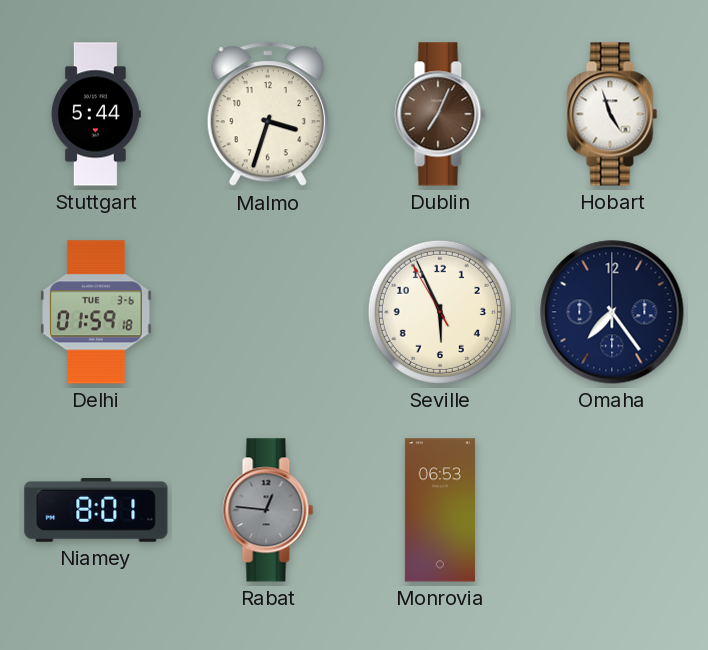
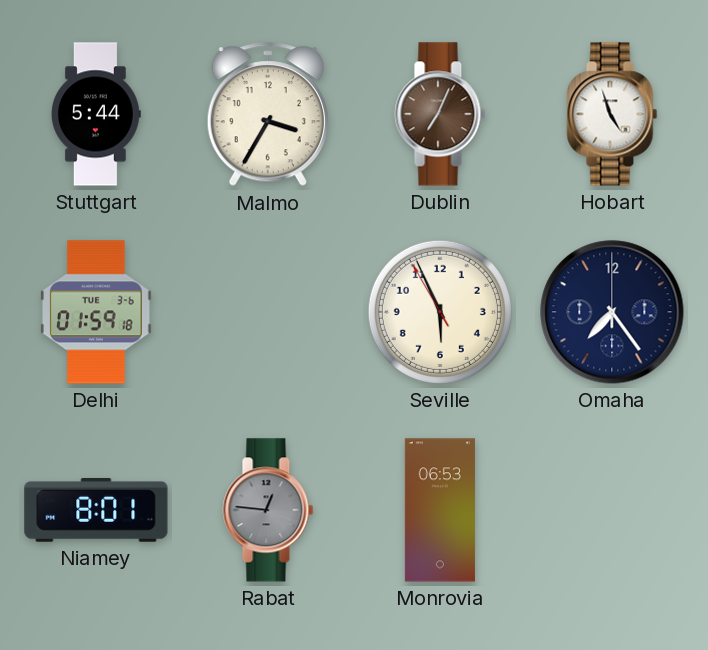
Malmo: 3:33 -> 3:35
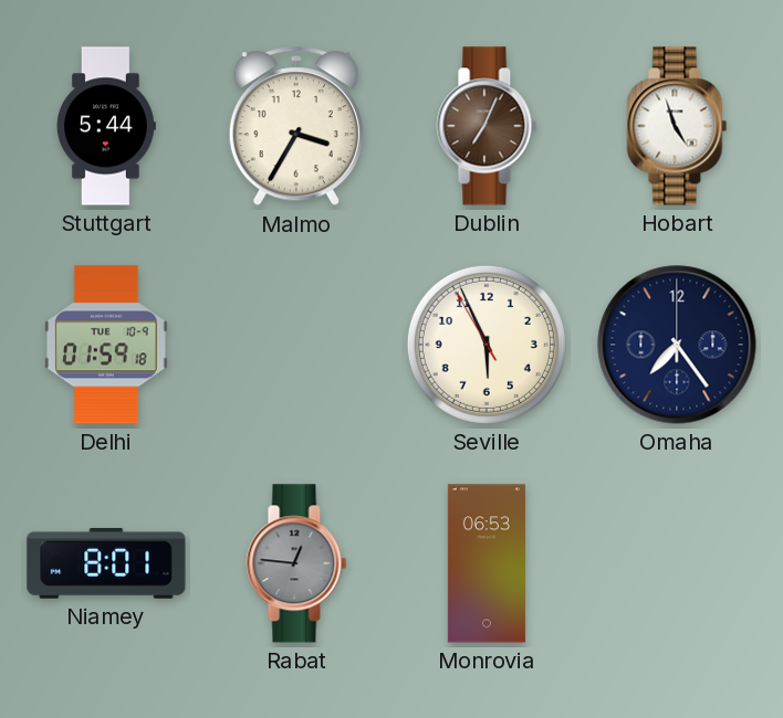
Delhi date: TUE 3-6 -> TUE 10-9
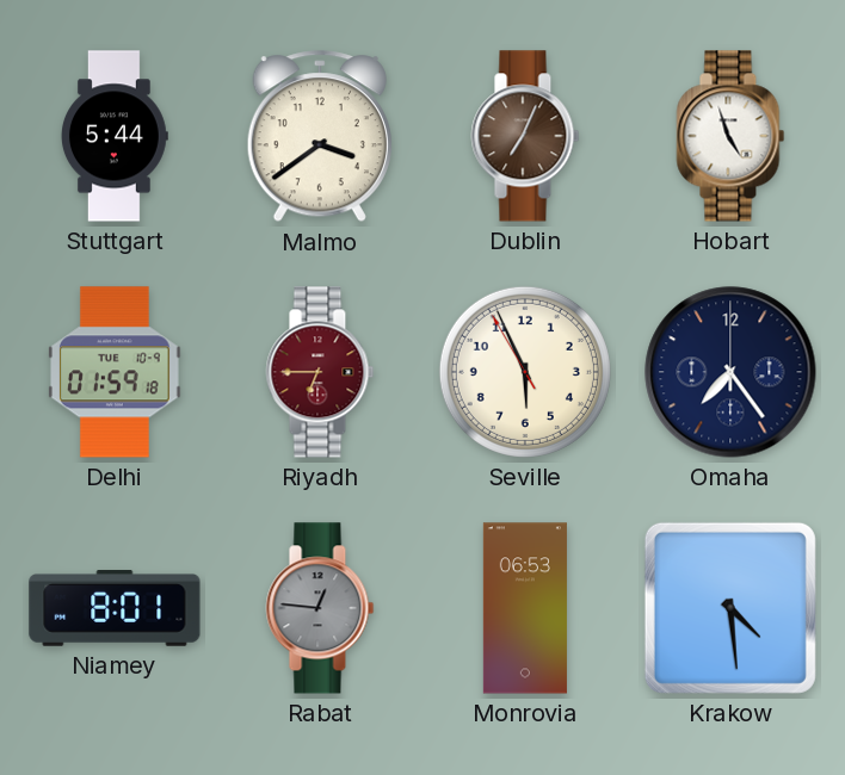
Malmo: 3:35 -> 3:39
Riyadh: none -> 6:45
Krakow: none -> 4:29
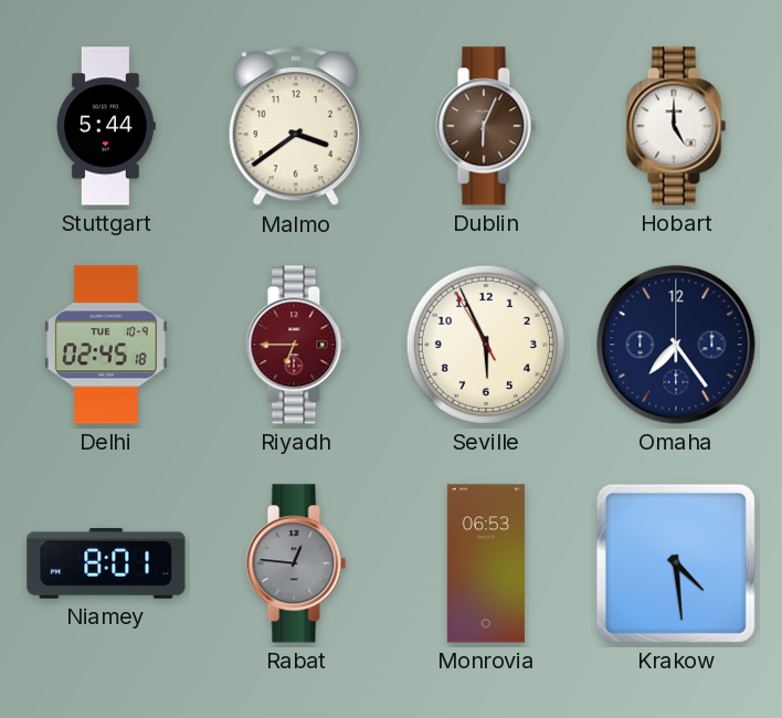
Dublin: 7:04 -> 6:04
Hobart: 4:57 -> 5:00
Delhi: 01:59 -> 02:45
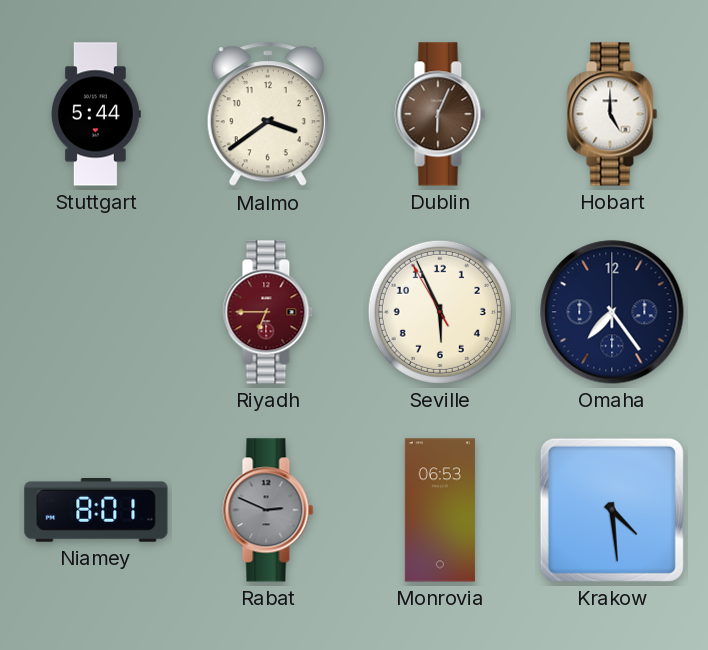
Delhi: 02:45 -> none
Rabat: 12:46 -> 2:49
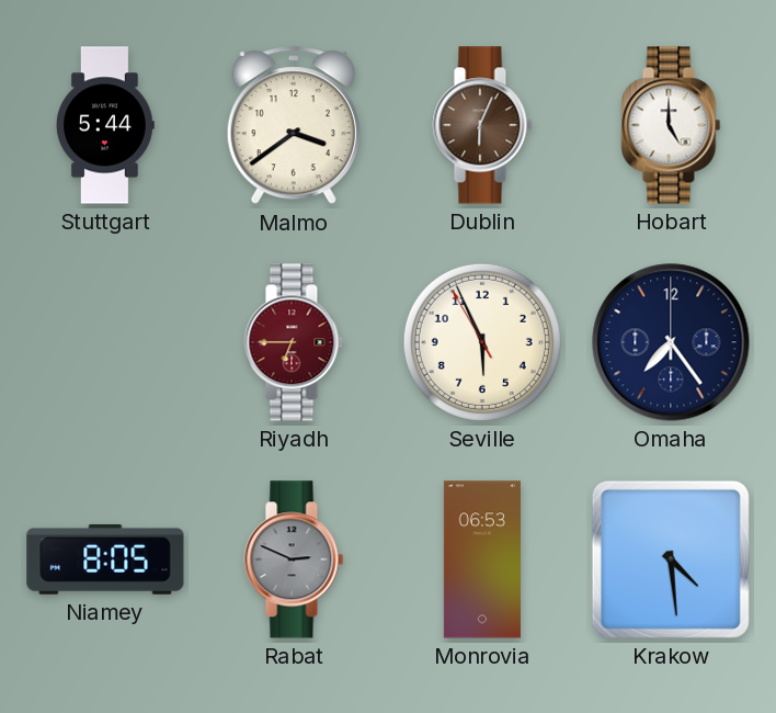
Niamey: 8:01 -> 8:05
